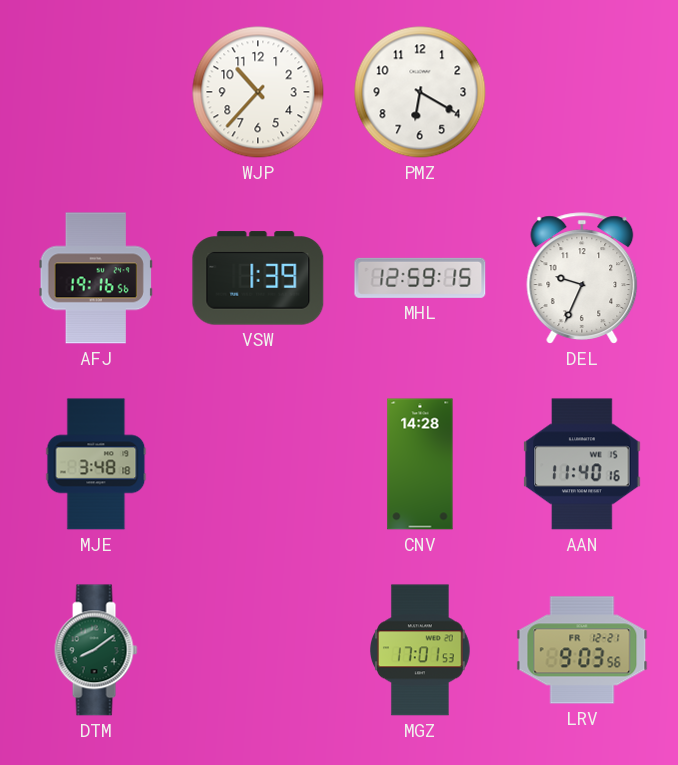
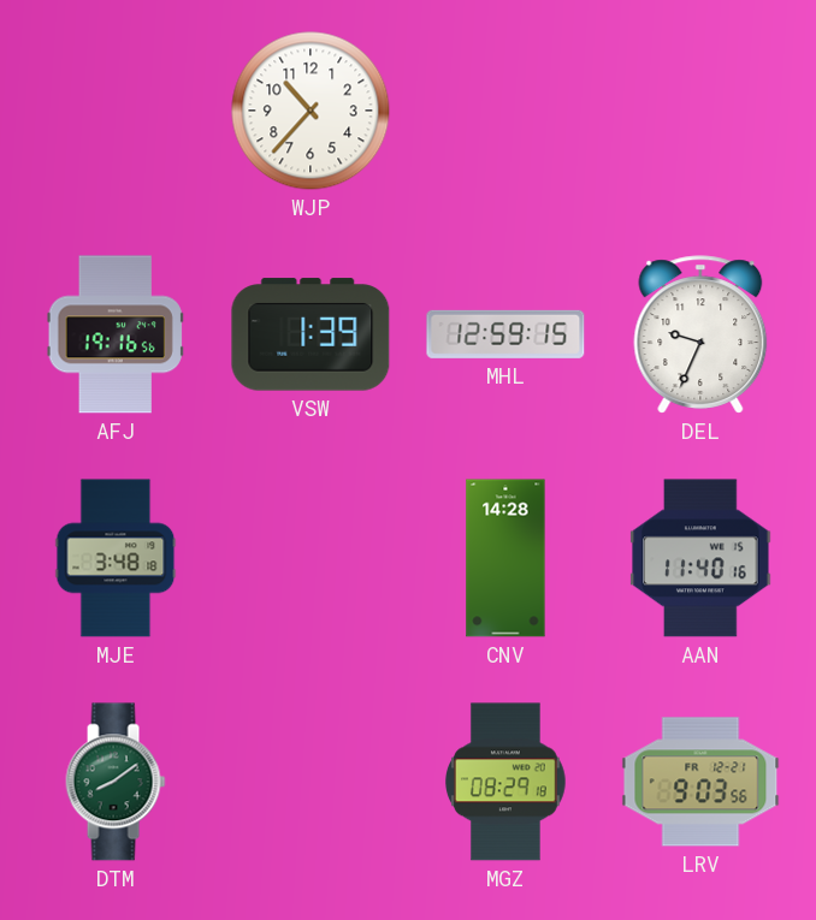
PMZ: 6:20 -> none
MGZ: 17:01 -> 08:29
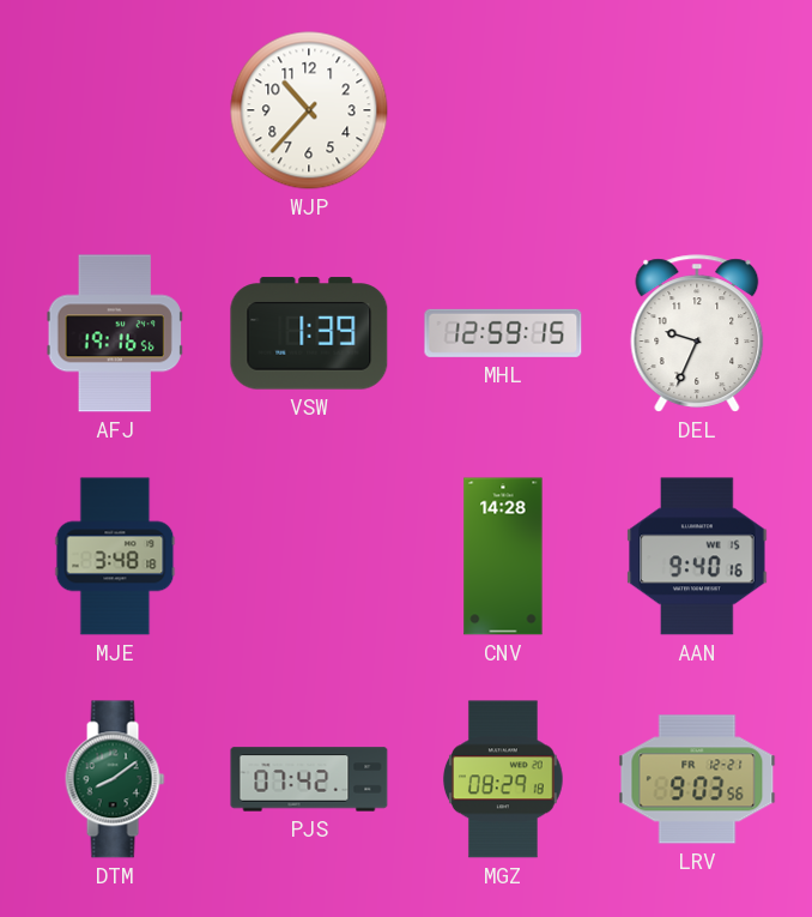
AAN: 11:40 -> 9:40
PJS: none -> 07:42
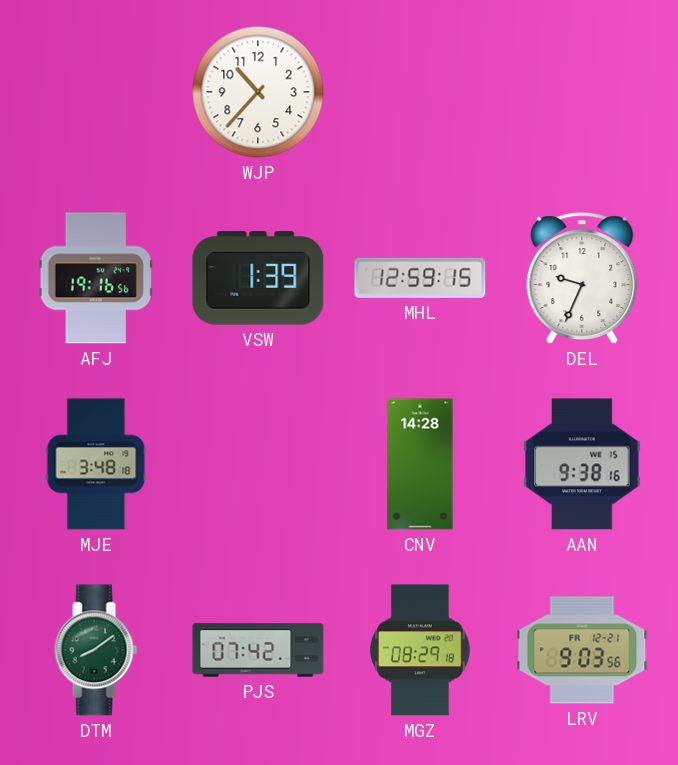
AAN: 9:40 -> 9:38
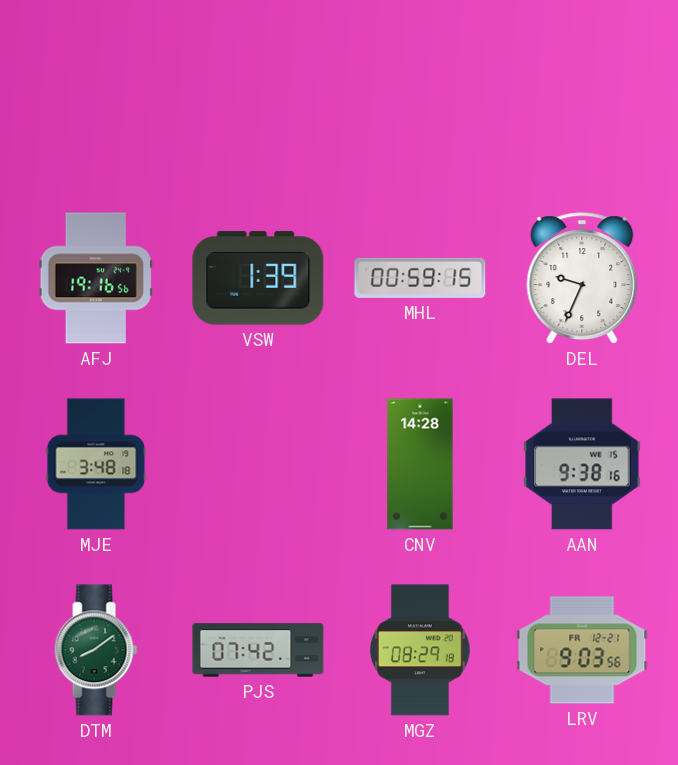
WJP: 10:37 -> none
MHL: 12:59 -> 00:59
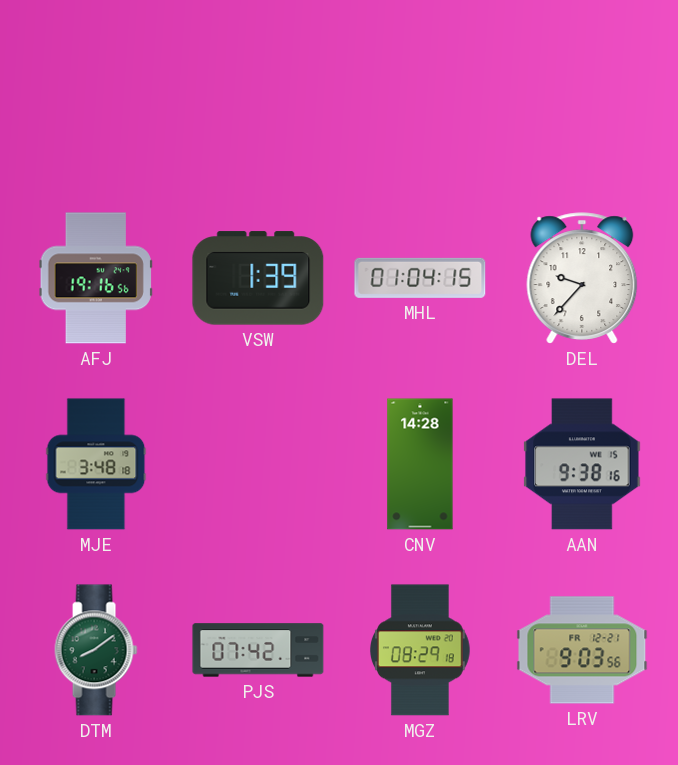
MHL: 00:59 -> 01:04
DEL: 9:34 -> 9:37
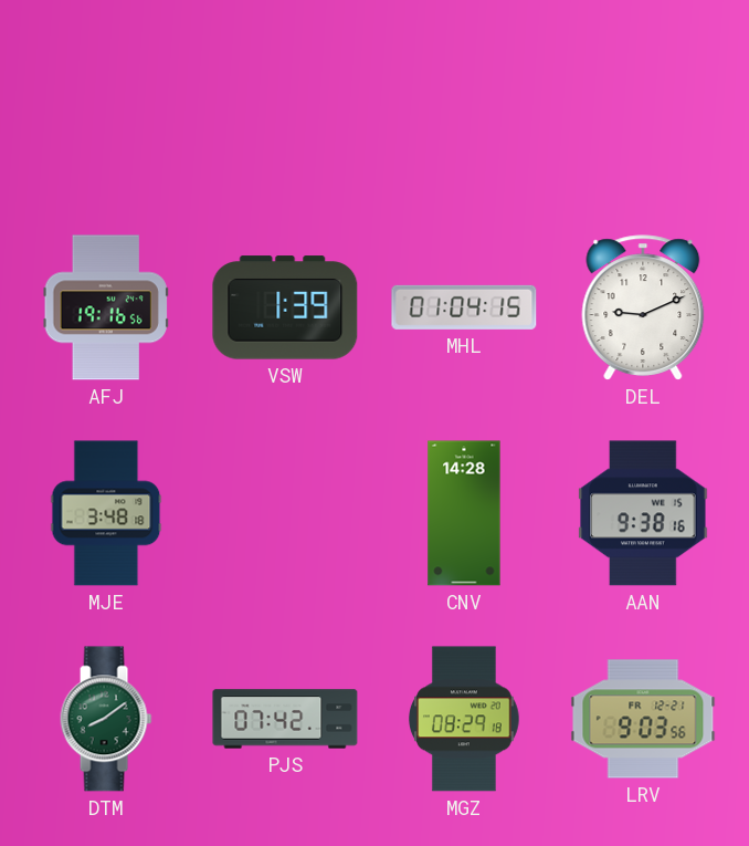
DEL: 9:37 -> 9:11
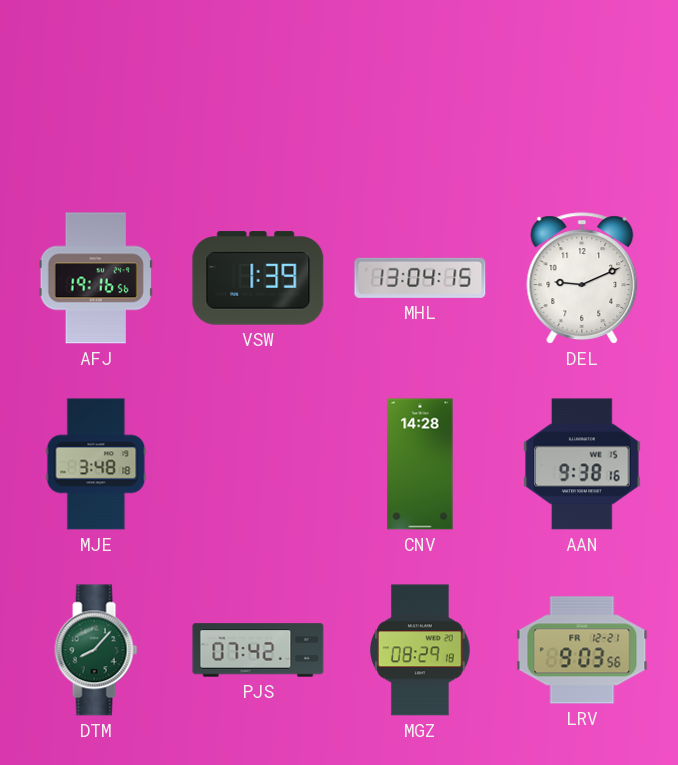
MHL: 01:04 -> 13:04
DTM: 8:09 -> 8:07
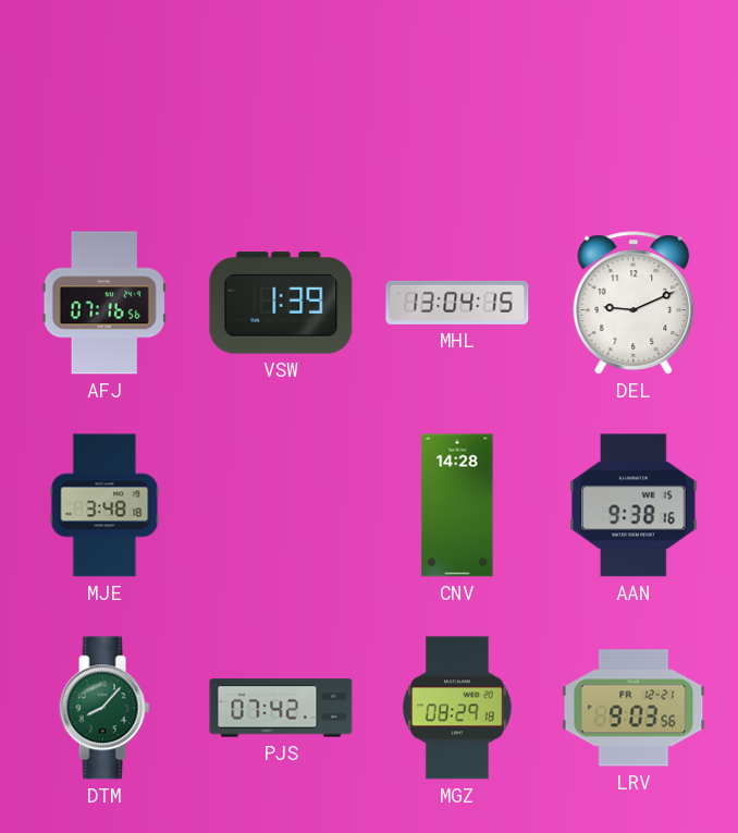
AFJ: 19:16 -> 07:16
